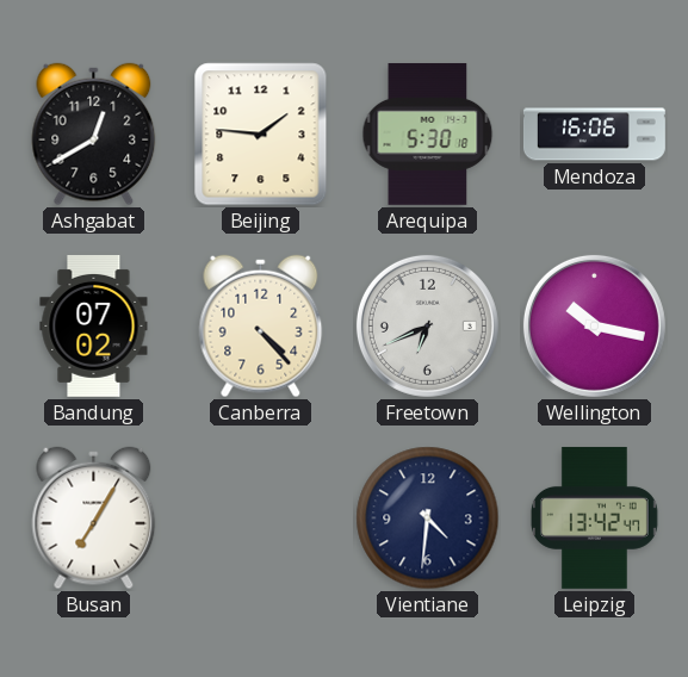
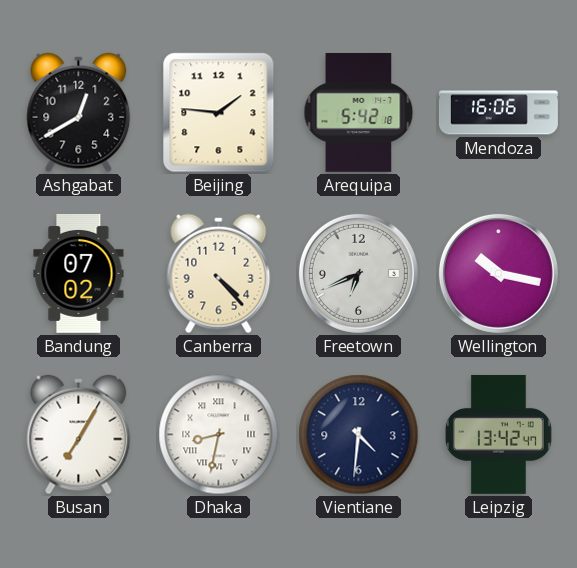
Arequipa: 5:30 -> 5:42
Dhaka: none -> 8:32
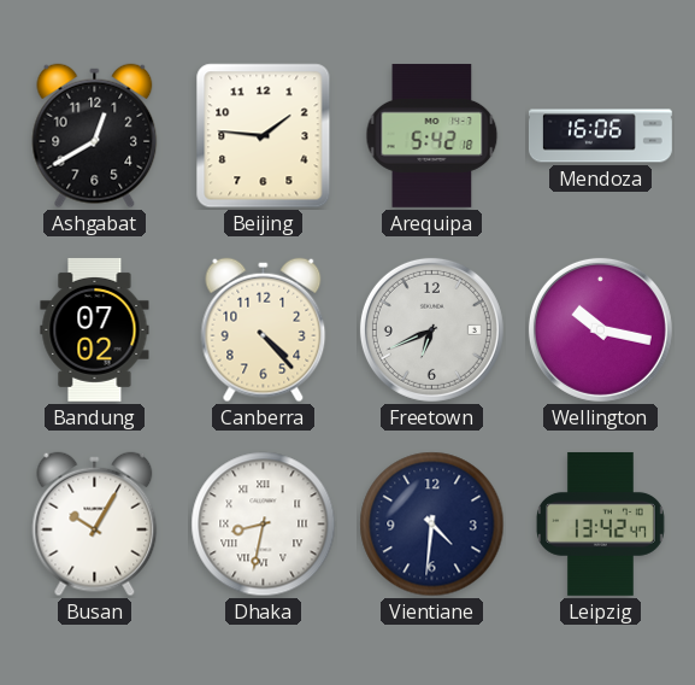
Busan: 7:05 -> 10:05
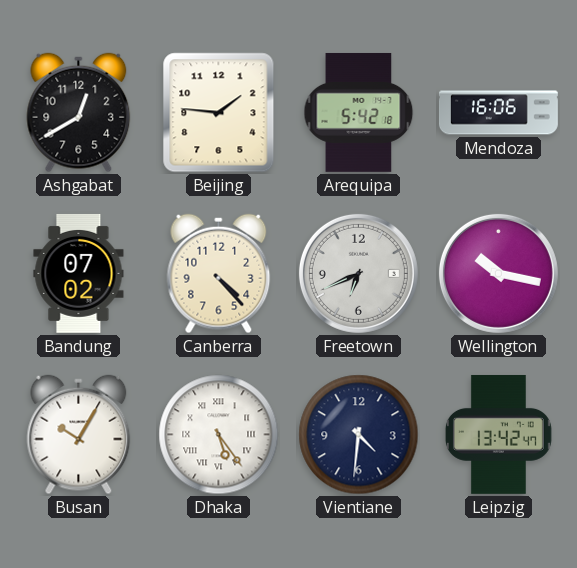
Dhaka: 8:32 -> 5:24
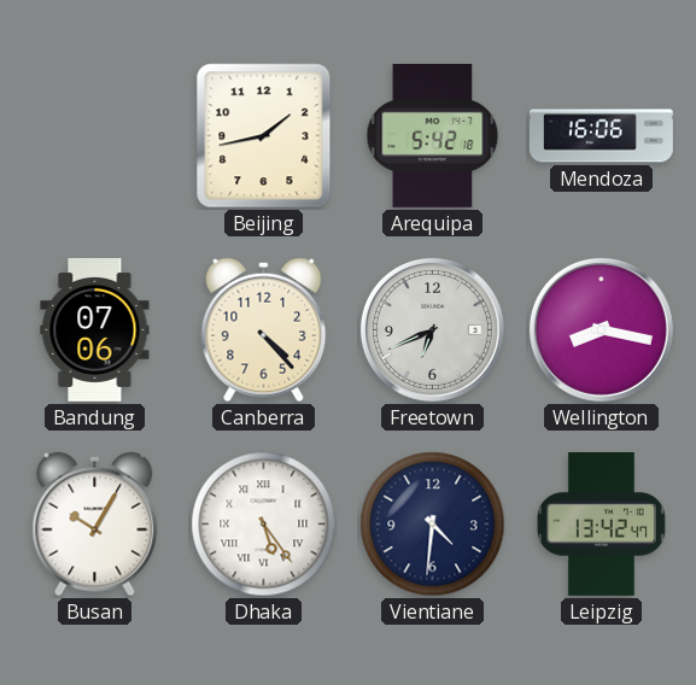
Ashgabat: 12:40 -> none
Beijing: 1:46 -> 1:43
Bandung: 07:02 -> 07:06
Wellington: 10:17 -> 8:17
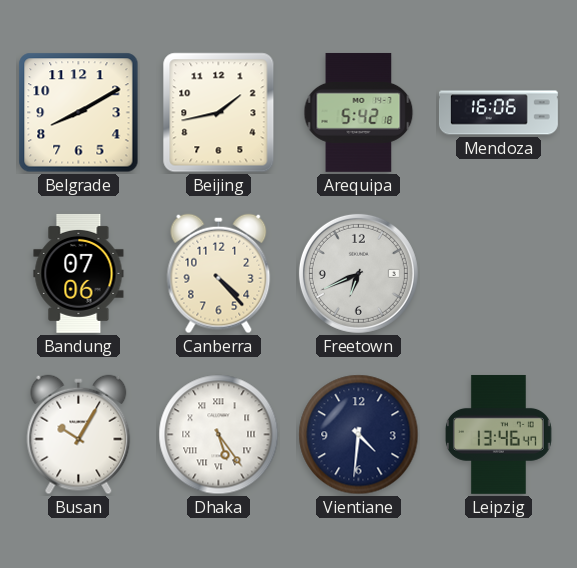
Belgrade: none -> 8:10
Wellington: 8:17 -> none
Leipzig: 13:42 -> 13:46
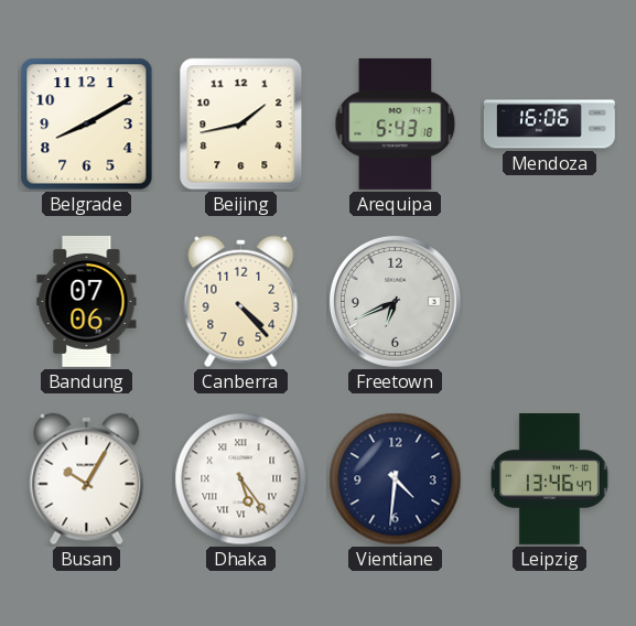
Arequipa: 5:42 -> 5:43
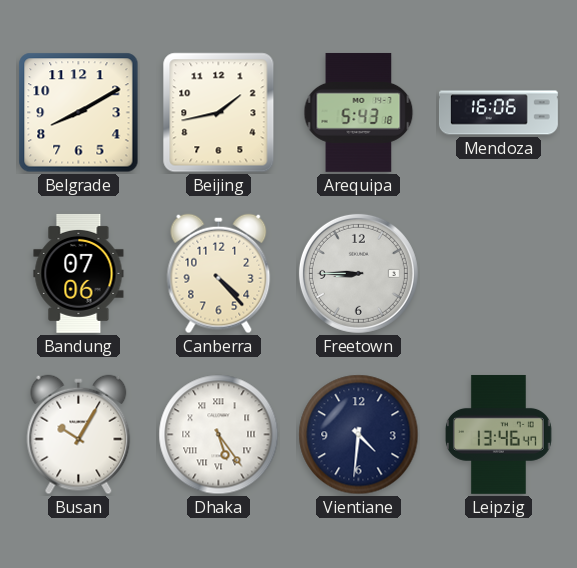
Freetown: 6:41 -> 8:45
